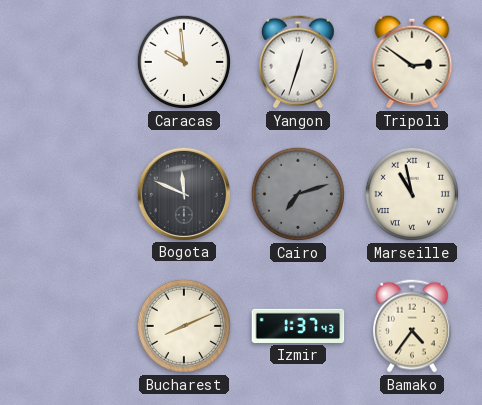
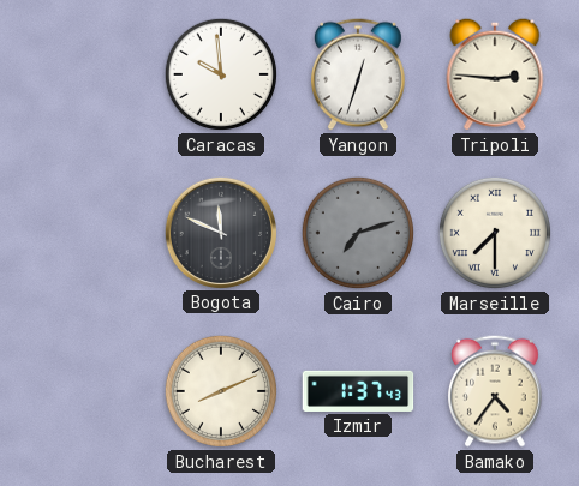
Tripoli: 2:51 -> 2:46
Marseille: 10:58 -> 7:30
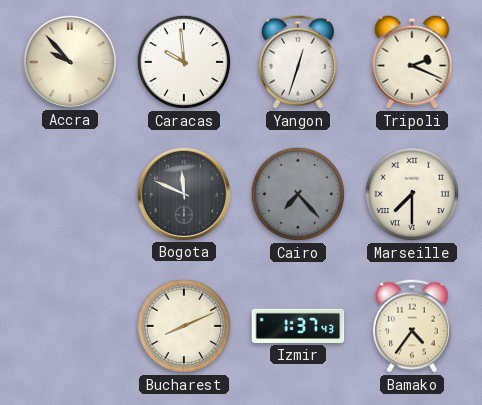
Accra: none -> 9:53
Tripoli: 2:46 -> 2:19
Cairo: 7:12 -> 7:23
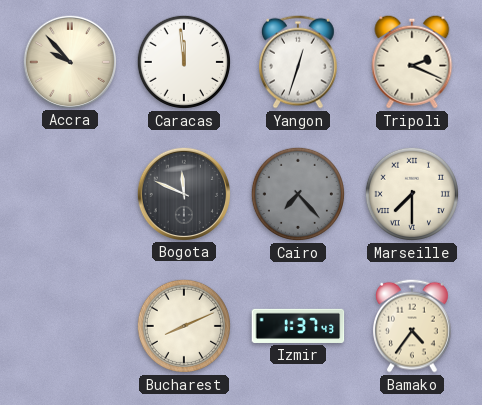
Caracas: 9:59 -> 11:59
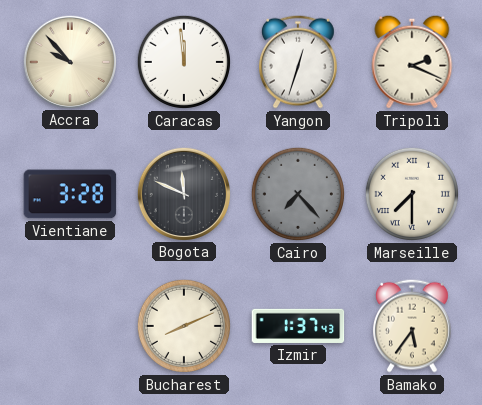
Vientiane: none -> 3:28
Bamako: 4:36 -> 5:36
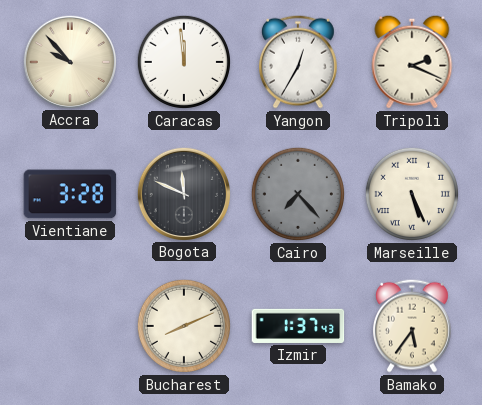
Yangon: 12:33 -> 12:35
Marseille: 7:30 -> 5:26
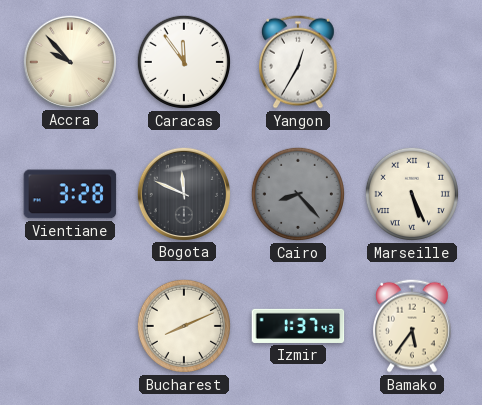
Caracas: 11:59 -> 11:54
Tripoli: 2:19 -> none
Cairo: 7:23 -> 8:23
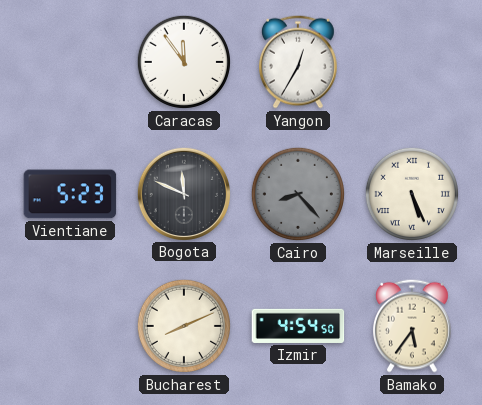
Accra: 9:53 -> none
Vientiane: 3:28 -> 5:23
Izmir: 1:37 -> 4:54
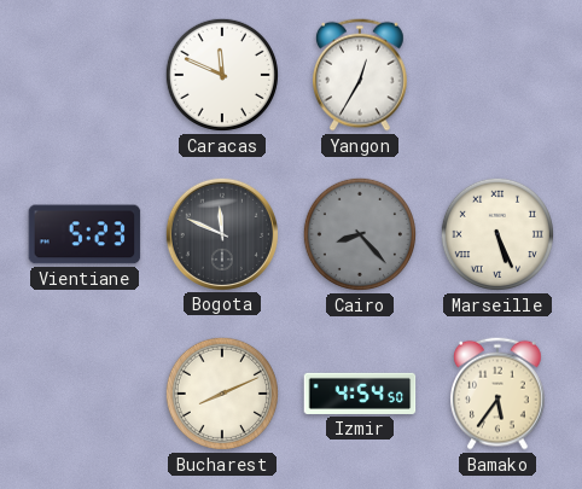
Caracas: 11:54 -> 11:49
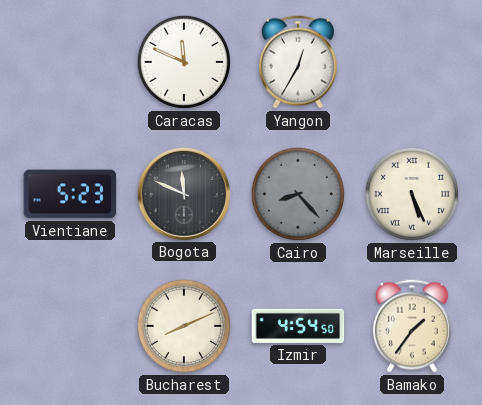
Bamako: 5:36 -> 1:36
